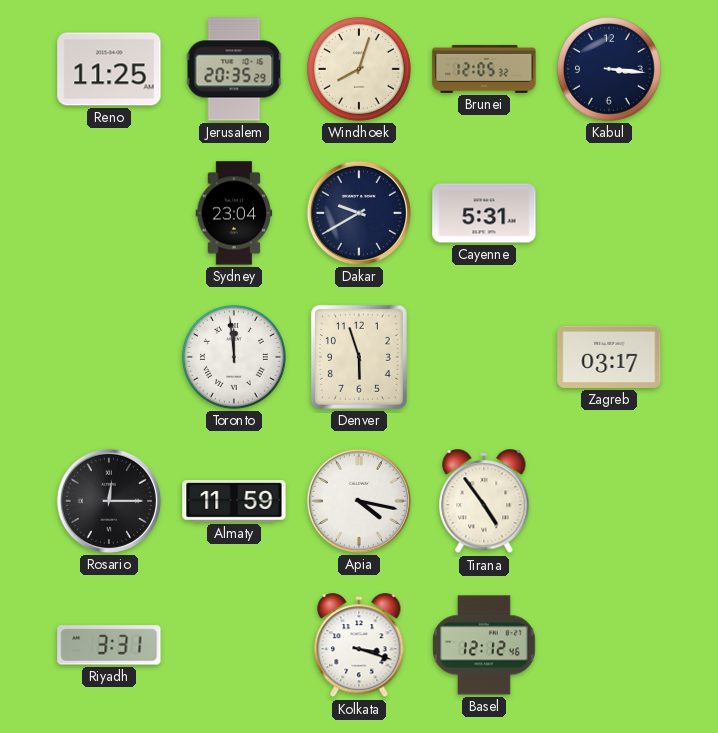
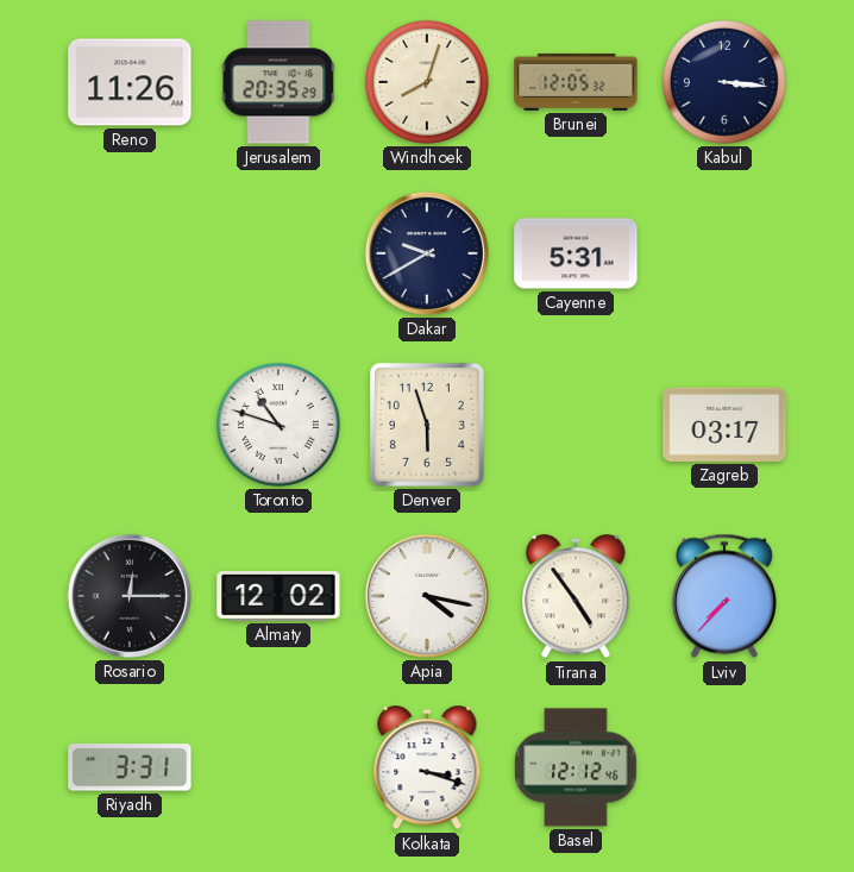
Reno: 11:25 -> 11:26
Sydney: 23:04 -> none
Toronto: 11:59 -> 10:48
Almaty: 11:59 -> 12:02
Lviv: none -> 7:37
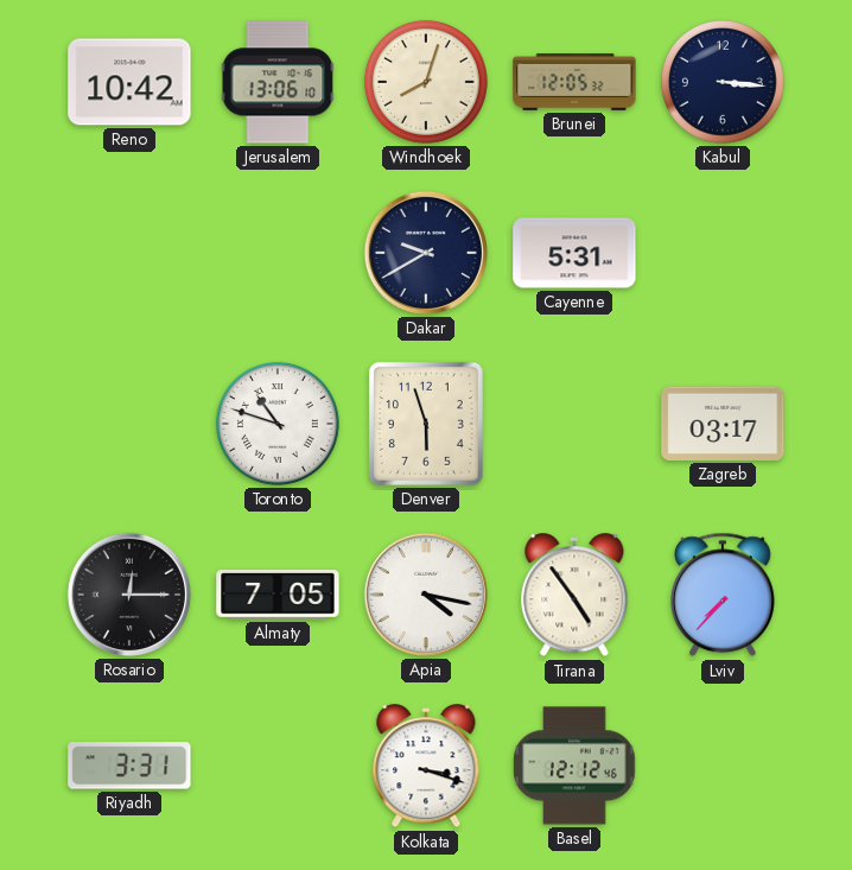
Reno: 11:26 -> 10:42
Jerusalem: 20:35 -> 13:06
Almaty: 12:02 -> 7:05
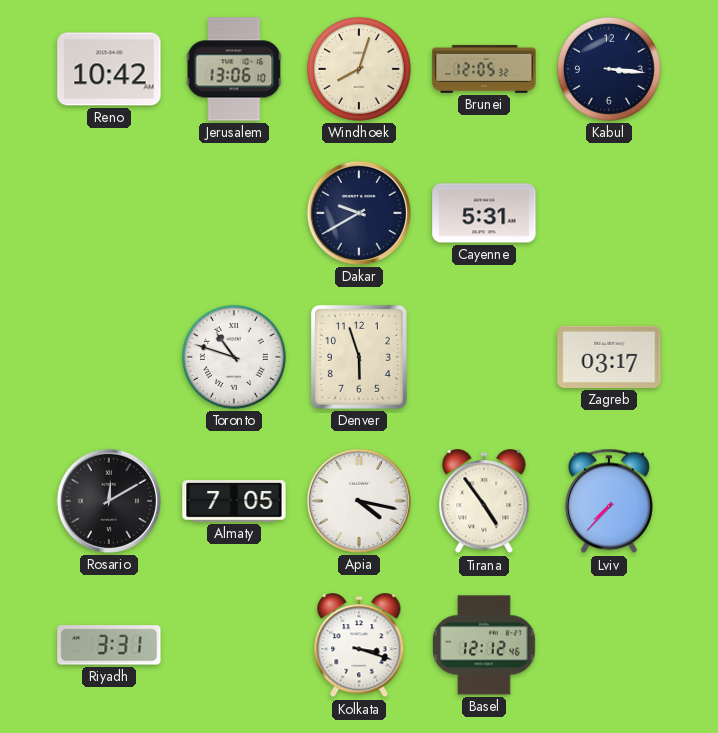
Rosario: 12:15 -> 12:10
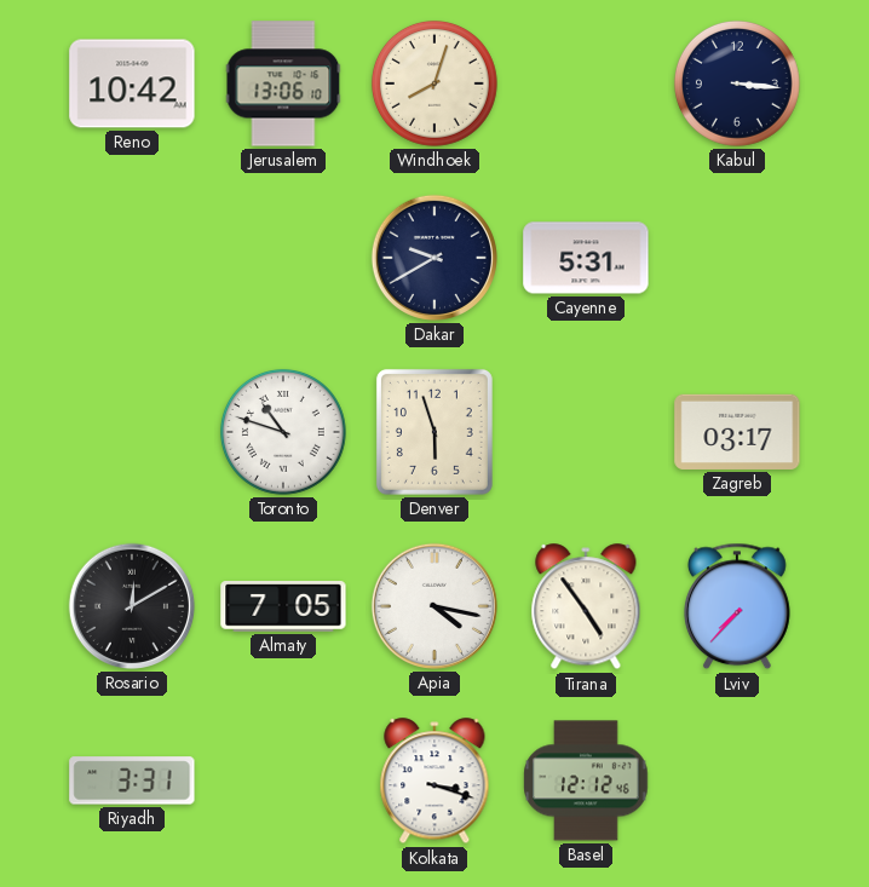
Brunei: 12:05 -> none
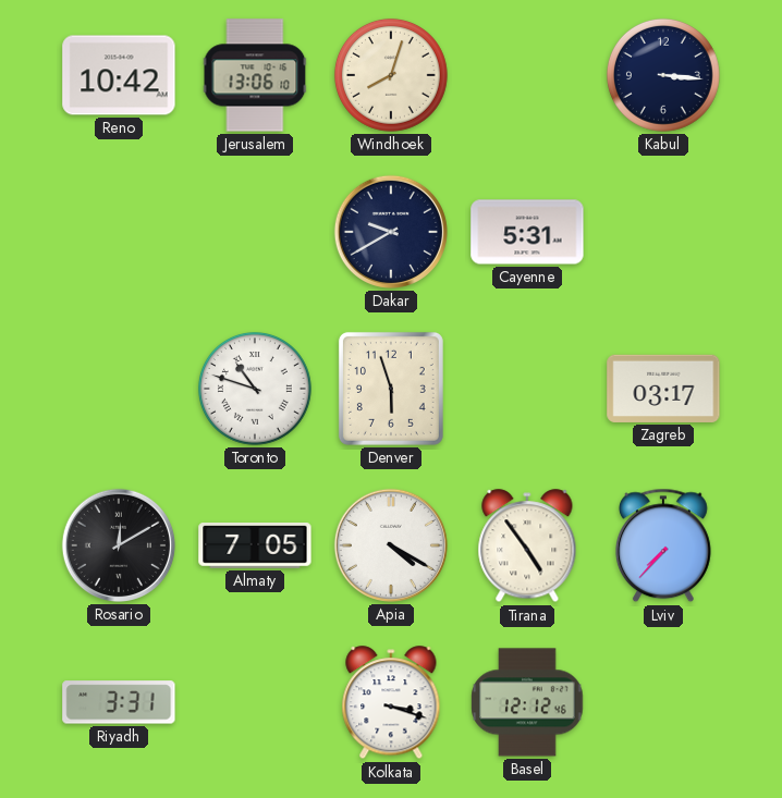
Apia: 4:17 -> 4:20
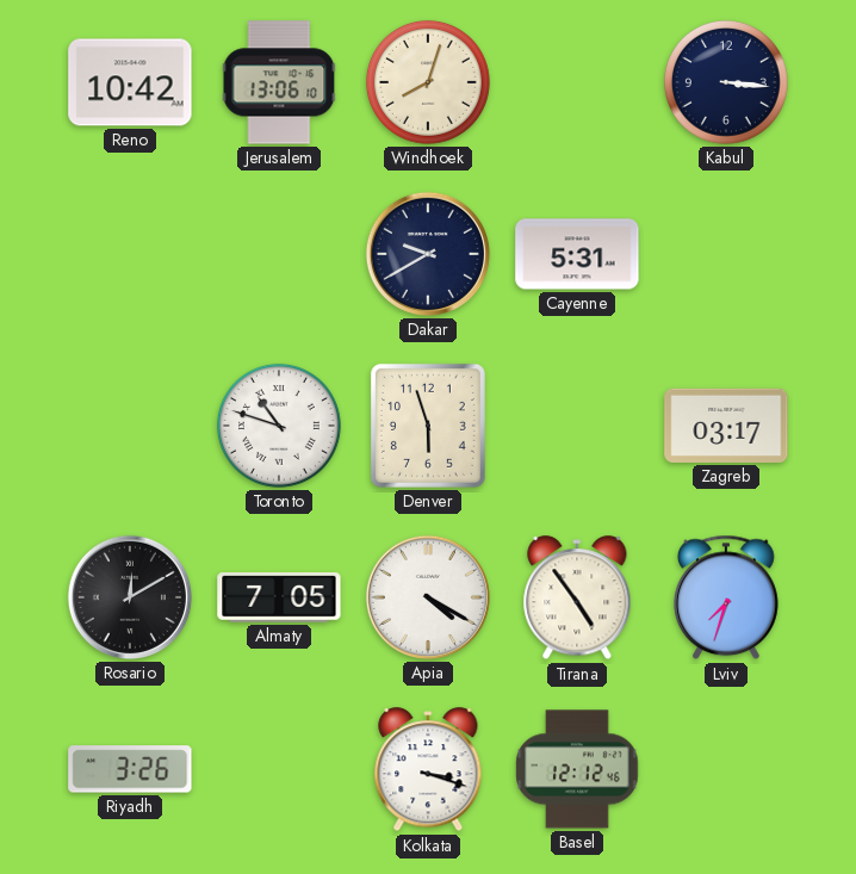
Lviv: 7:37 -> 7:33
Riyadh: 3:31 -> 3:26
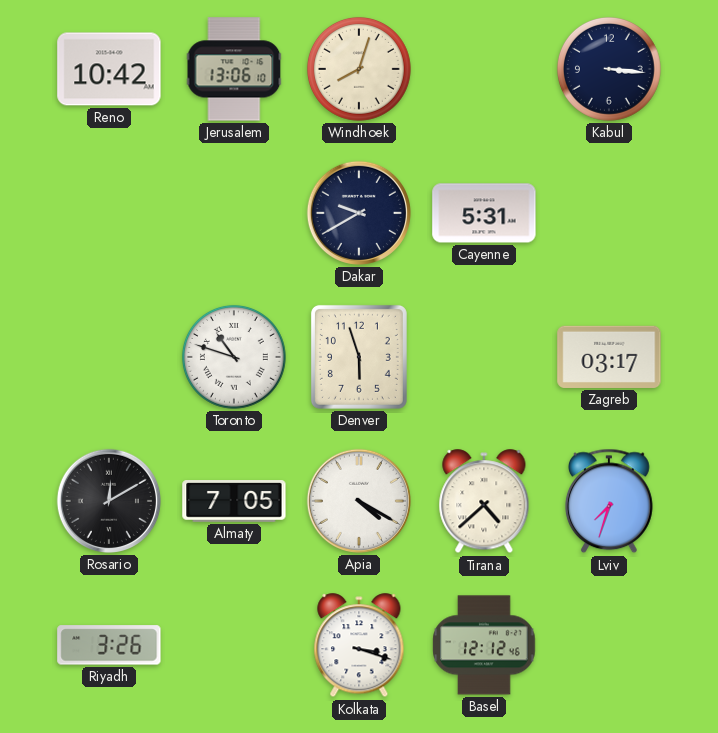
Tirana: 4:54 -> 4:38
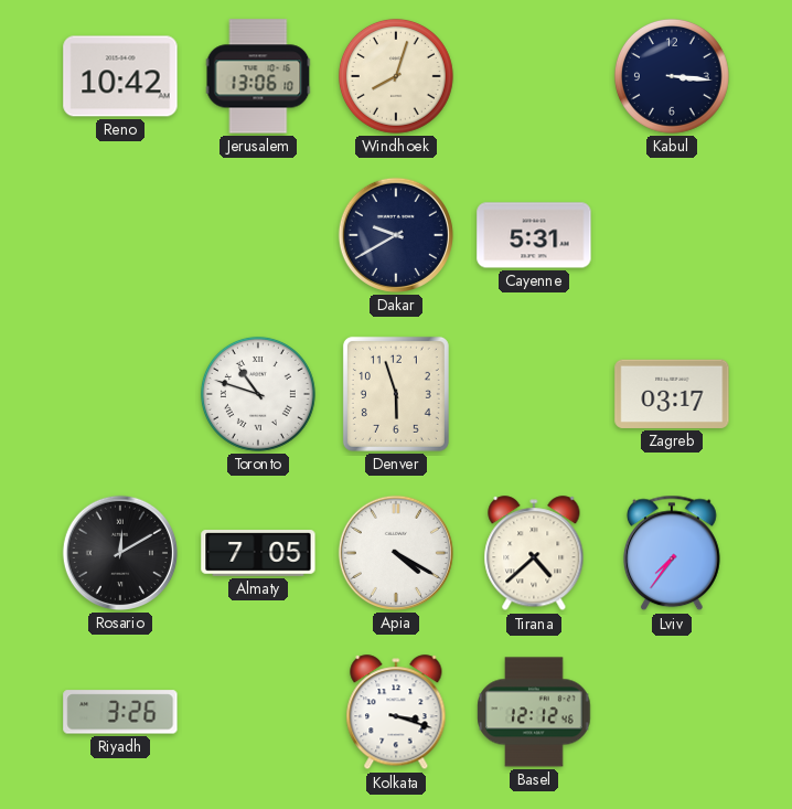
Lviv: 7:33 -> 7:36
